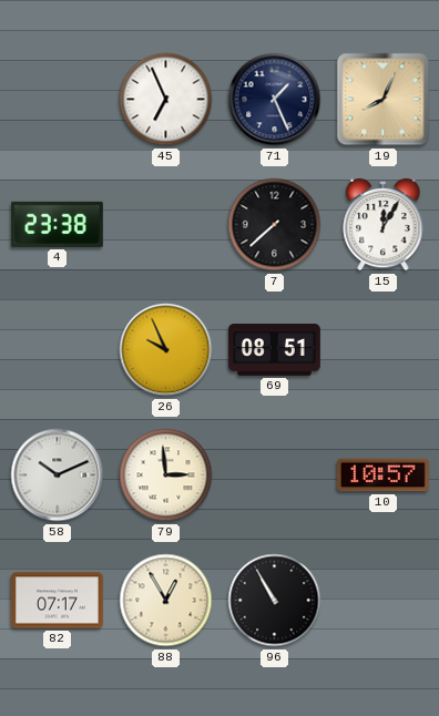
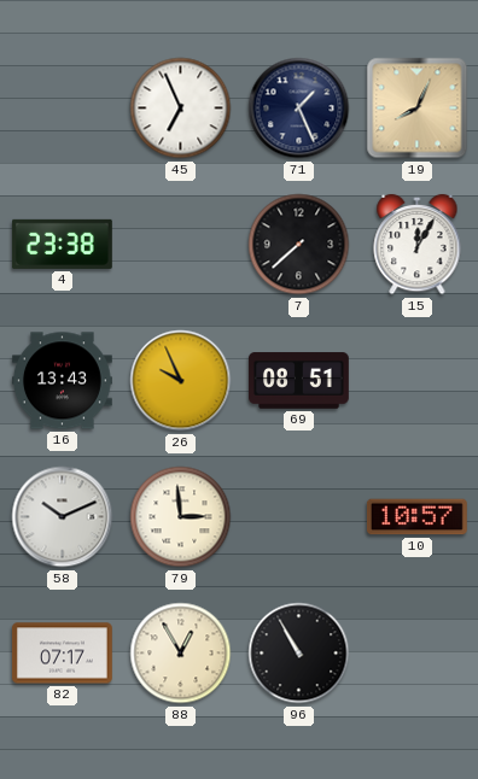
16: none -> 13:43
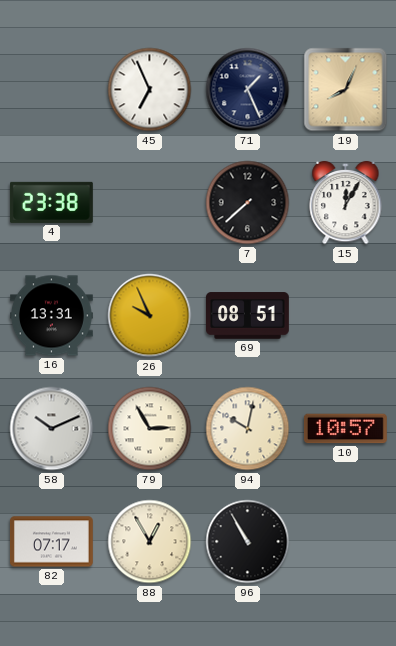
16: 13:43 -> 13:31
79: 2:59 -> 2:55
94: none -> 10:02
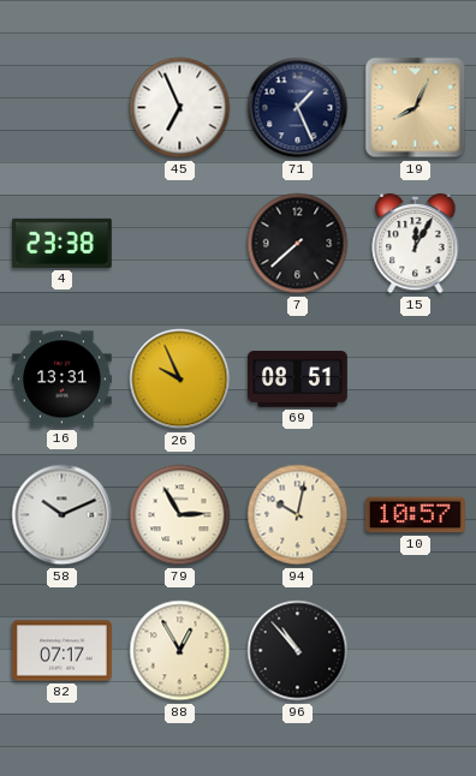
96: 10:55 -> 10:53
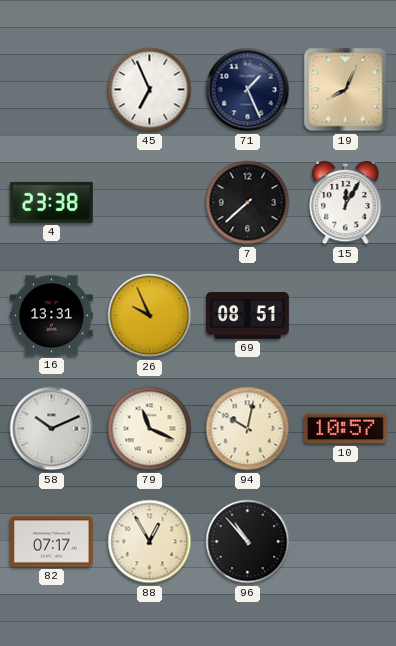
79: 2:55 -> 11:19
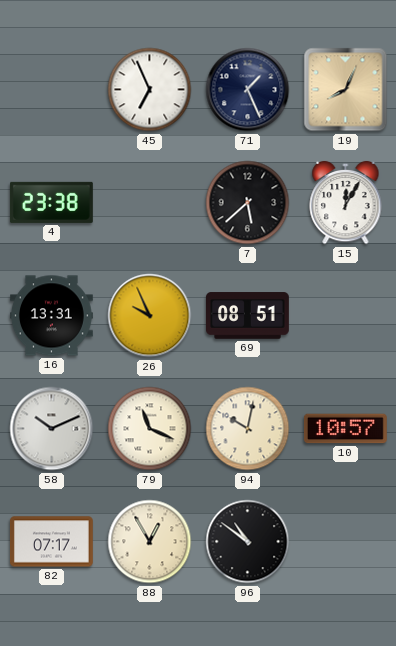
7: 7:38 -> 5:38
96: 10:53 -> 10:51
